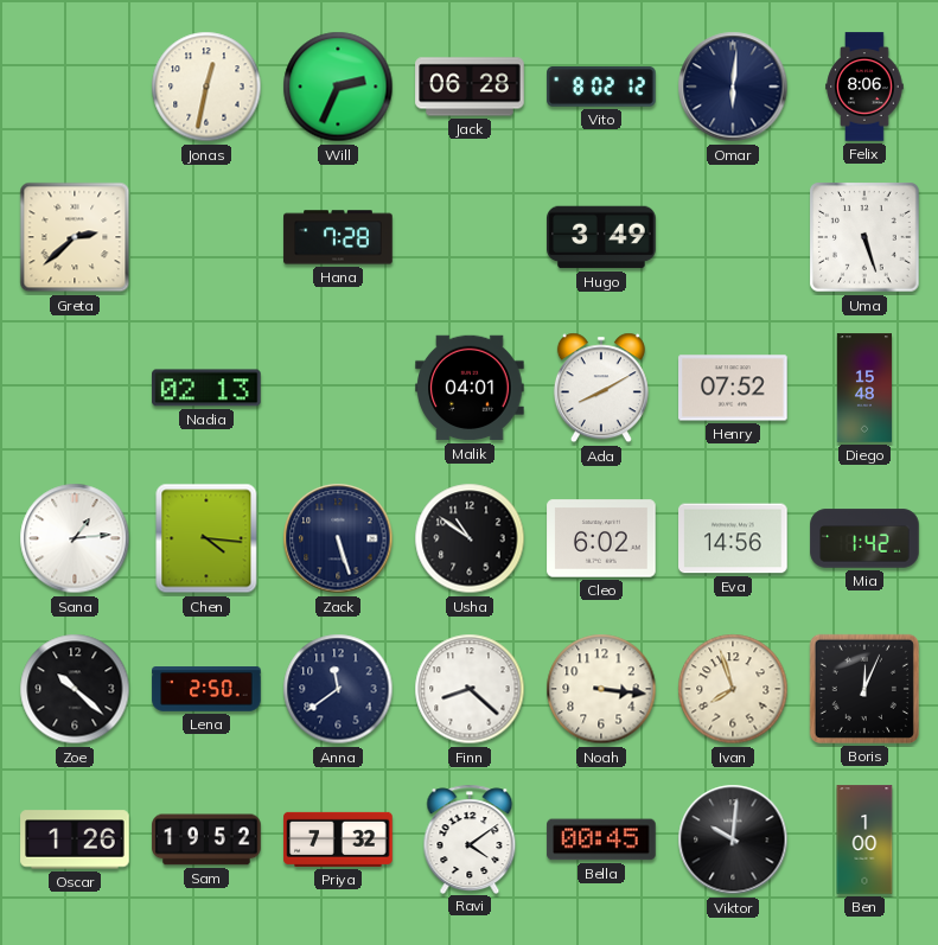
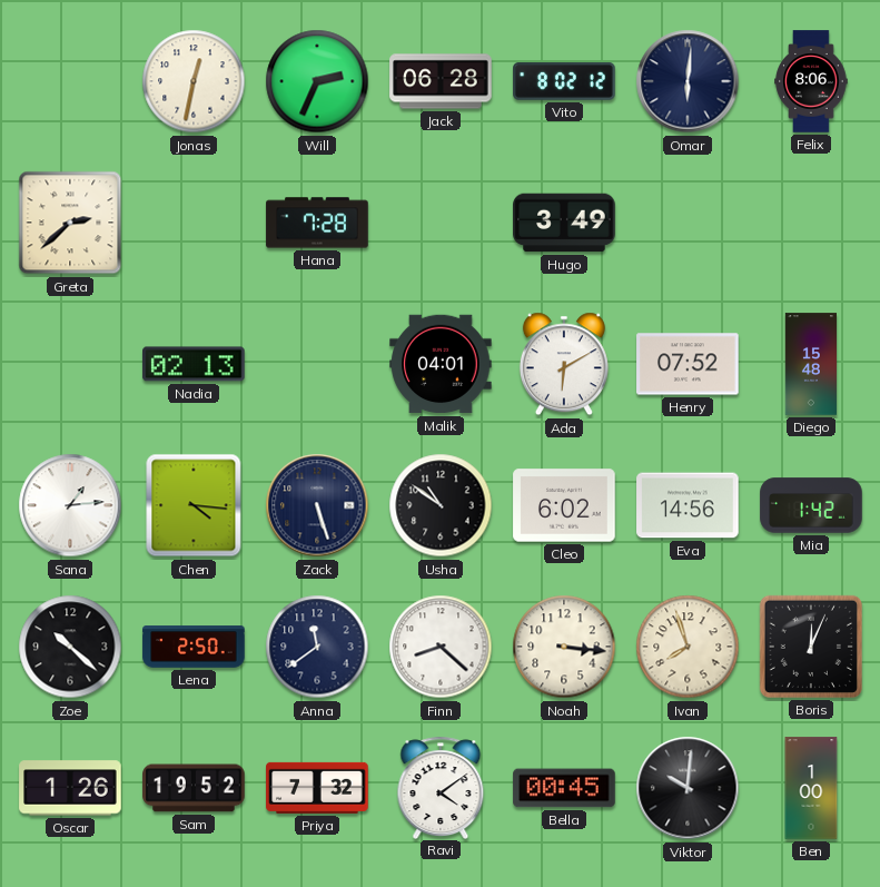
Uma: 5:27 -> none
Ada: 8:10 -> 6:10
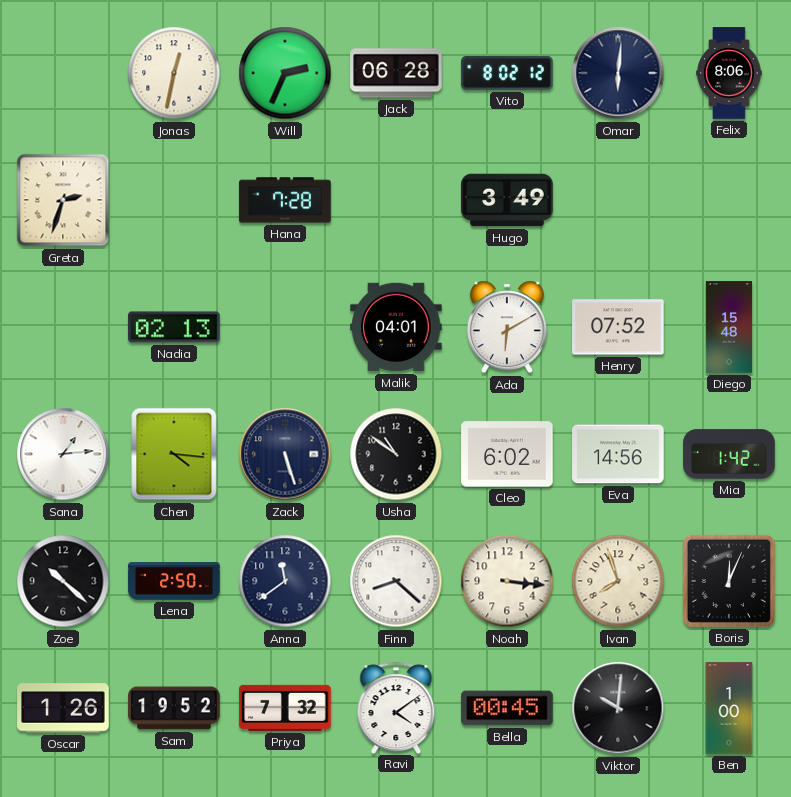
Greta: 2:38 -> 2:33
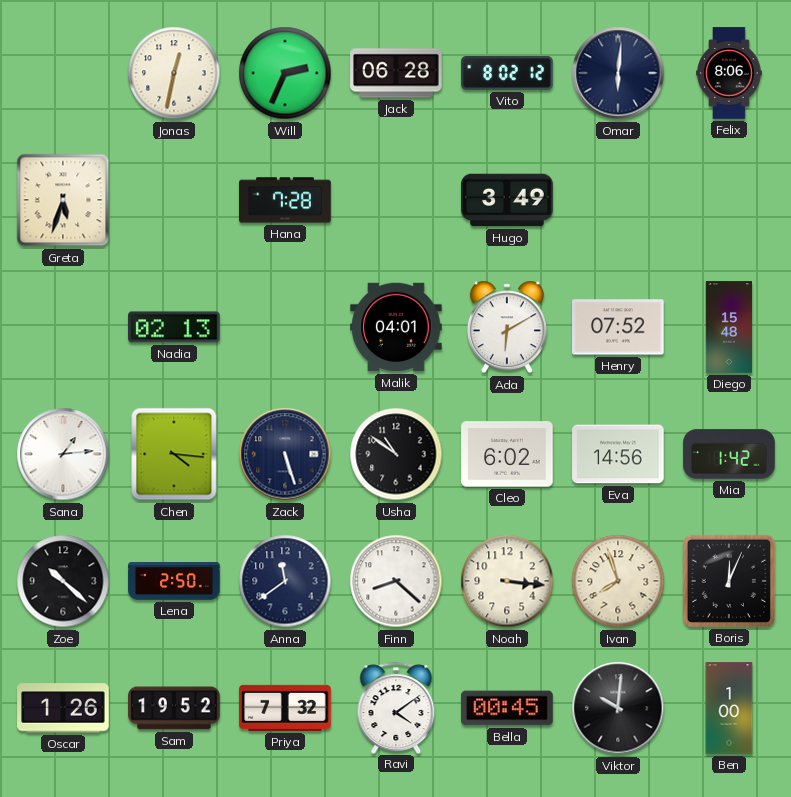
Greta: 2:33 -> 5:33
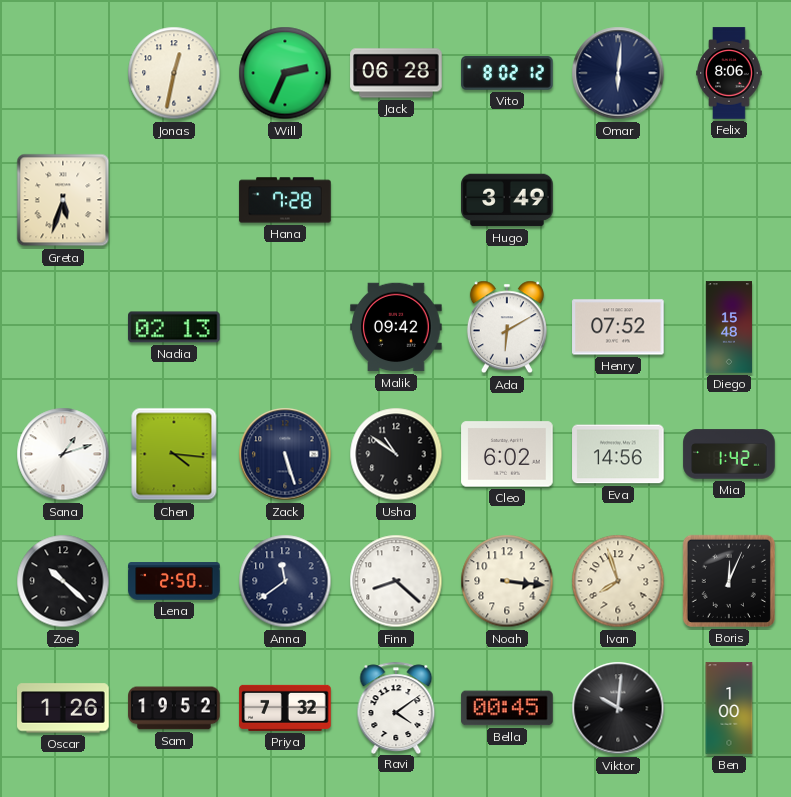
Malik: 04:01 -> 09:42
Sana: 1:14 -> 1:12
